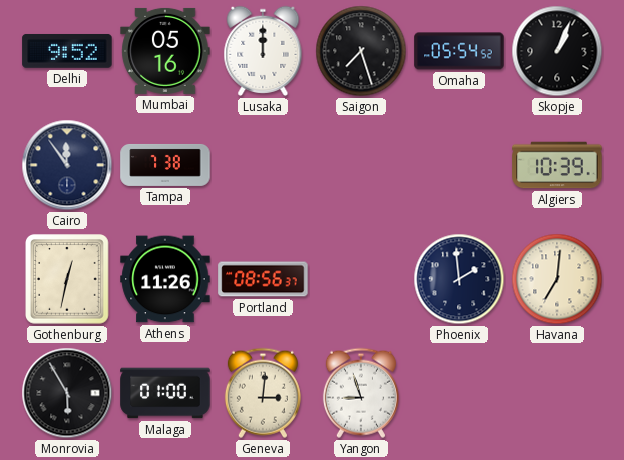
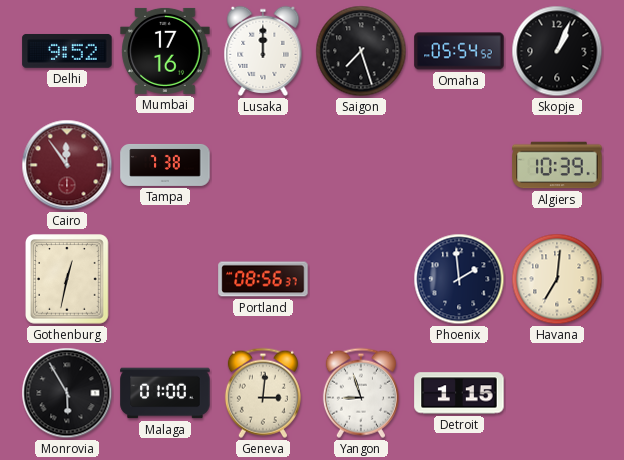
Mumbai: 05:16 -> 17:16
Cairo dial: navy -> burgundy
Athens: 11:26 -> none
Detroit: none -> 1:15
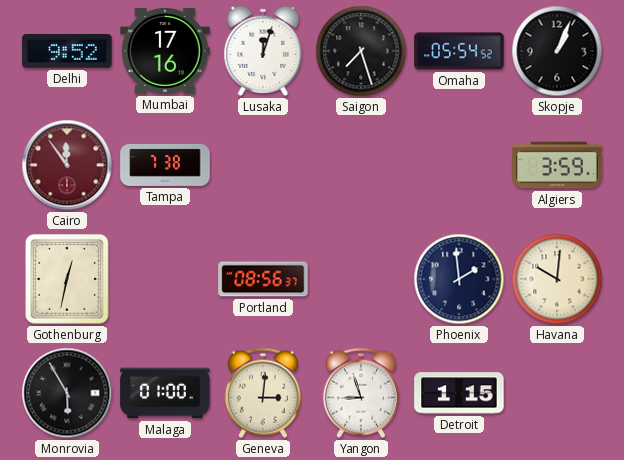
Lusaka: 12:00 -> 12:03
Algiers: 10:39 -> 3:59
Havana: 7:01 -> 10:01
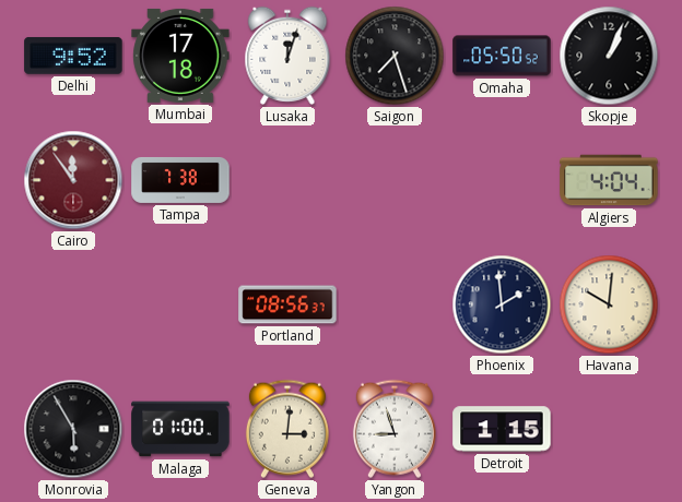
Mumbai: 17:16 -> 17:18
Omaha: 05:54 -> 05:50
Algiers: 3:59 -> 4:04
Gothenburg: 12:32 -> none
